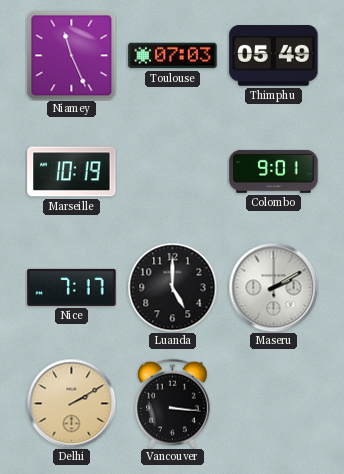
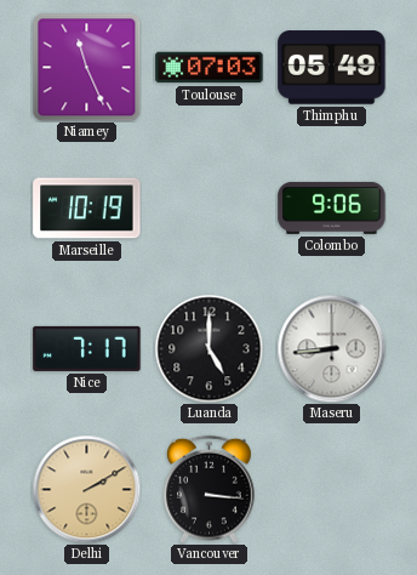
Colombo: 9:01 -> 9:06
Maseru: 2:10 -> 8:44
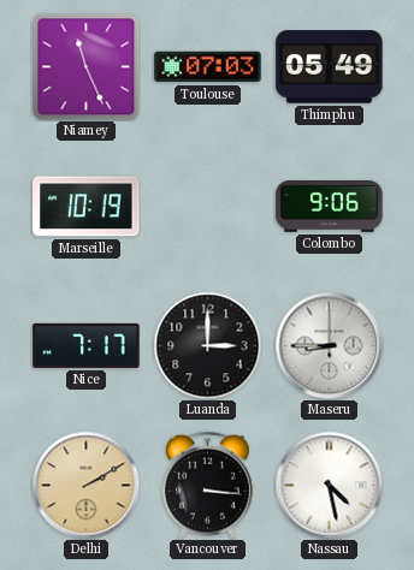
Luanda: 5:00 -> 3:00
Maseru: 8:44 -> 8:45
Nassau: none -> 4:28
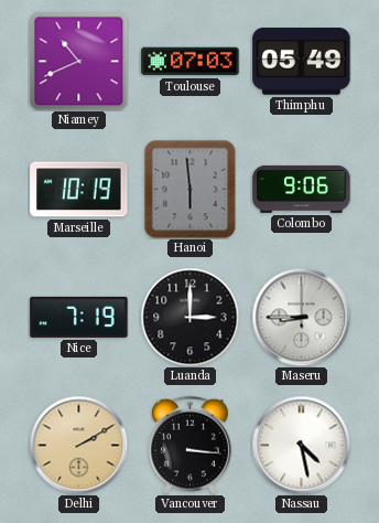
Niamey: 11:26 -> 10:41
Hanoi: none -> 5:59
Nice: 7:17 -> 7:19
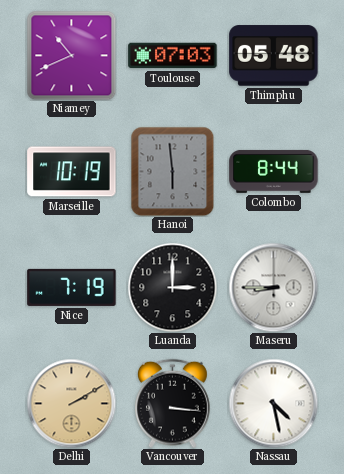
Thimphu: 05:49 -> 05:48
Colombo: 9:06 -> 8:44
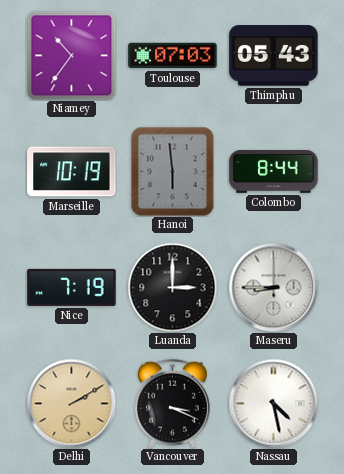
Niamey: 10:41 -> 10:36
Thimphu: 05:48 -> 05:43
Vancouver: 3:16 -> 3:19
